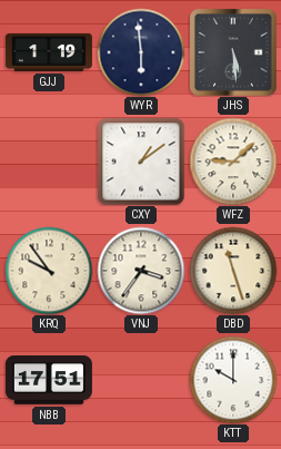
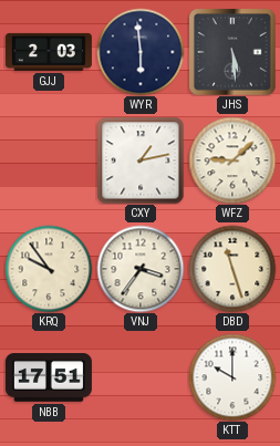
GJJ: 1:19 -> 2:03
CXY: 1:09 -> 1:13
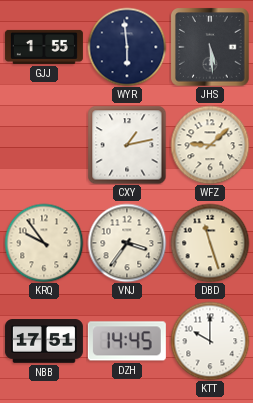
GJJ: 2:03 -> 1:55
DZH: none -> 14:45
